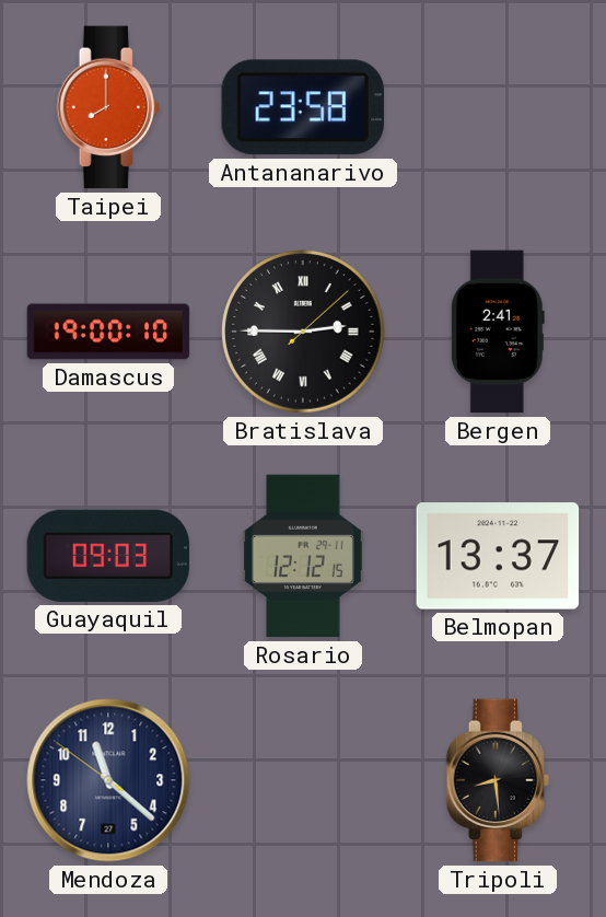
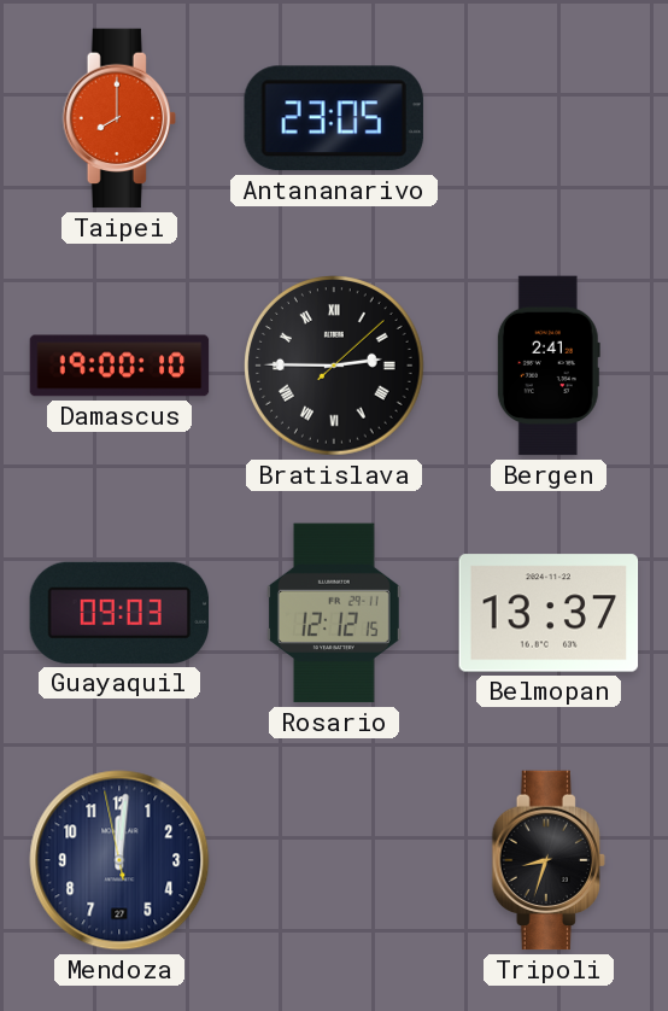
Antananarivo: 23:58 -> 23:05
Mendoza: 11:21 -> 12:00
Tripoli: 8:29 -> 8:33
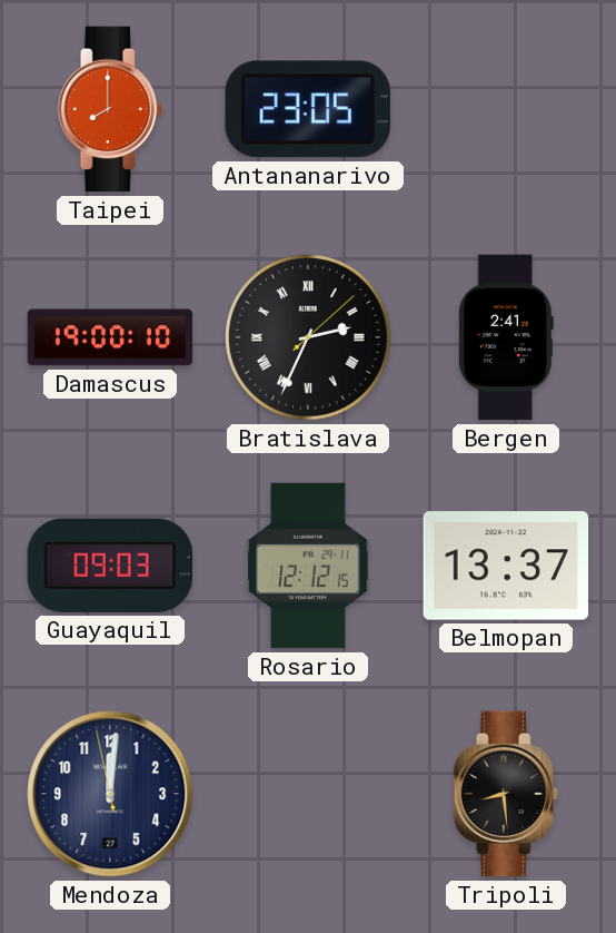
Bratislava: 2:45 -> 2:34
Tripoli: 8:33 -> 8:29
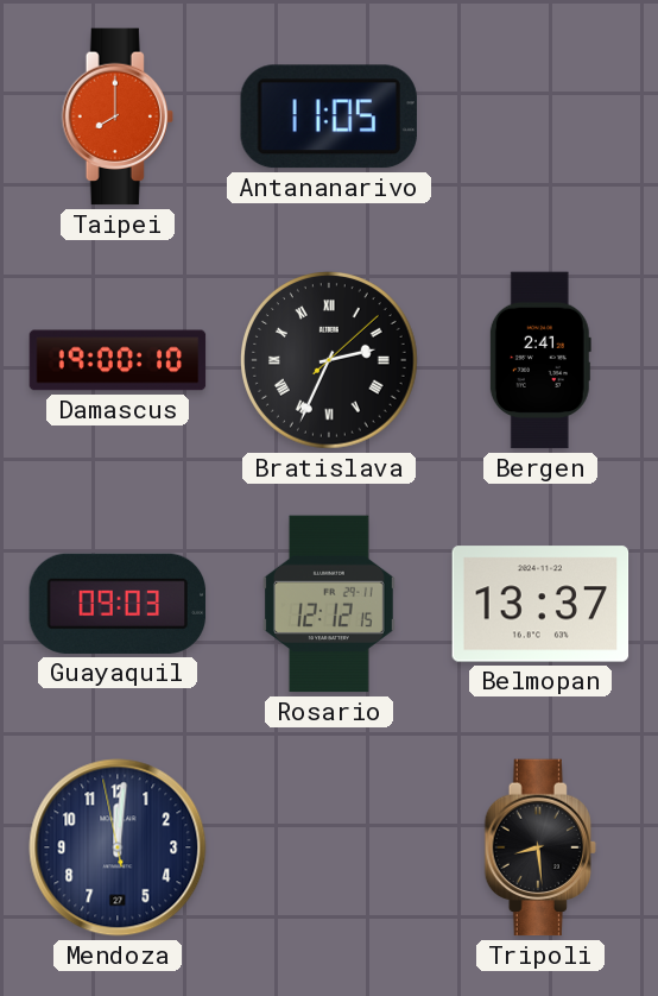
Antananarivo: 23:05 -> 11:05
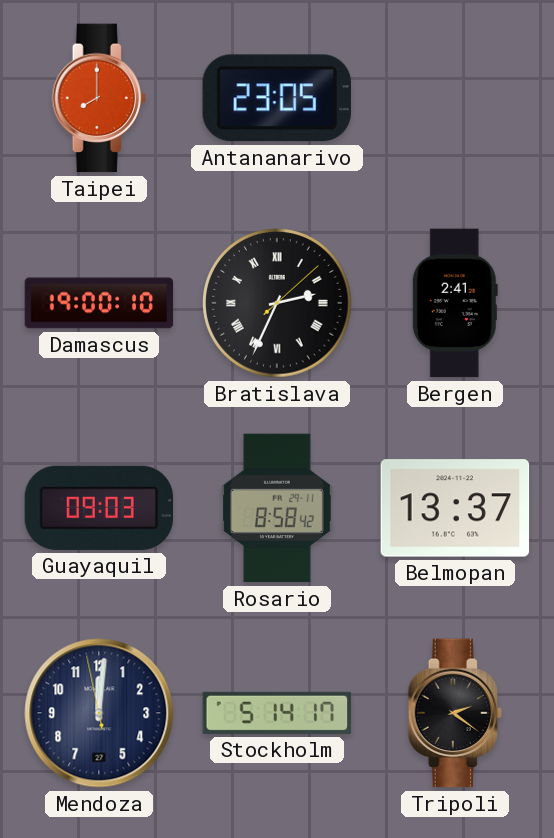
Antananarivo: 11:05 -> 23:05
Rosario: 12:12 -> 8:58
Stockholm: none -> 5:14
Tripoli: 8:29 -> 2:21
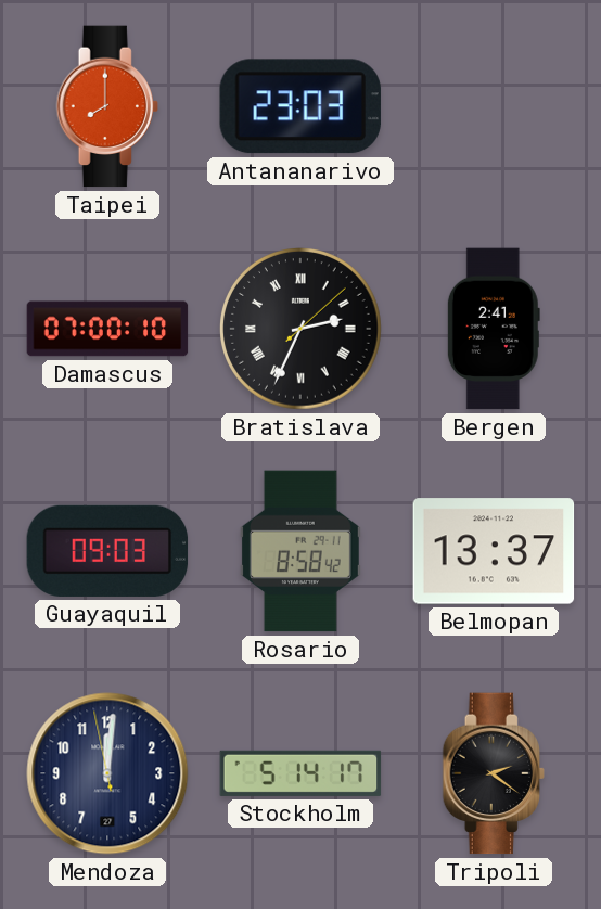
Antananarivo: 23:05 -> 23:03
Damascus: 19:00 -> 07:00
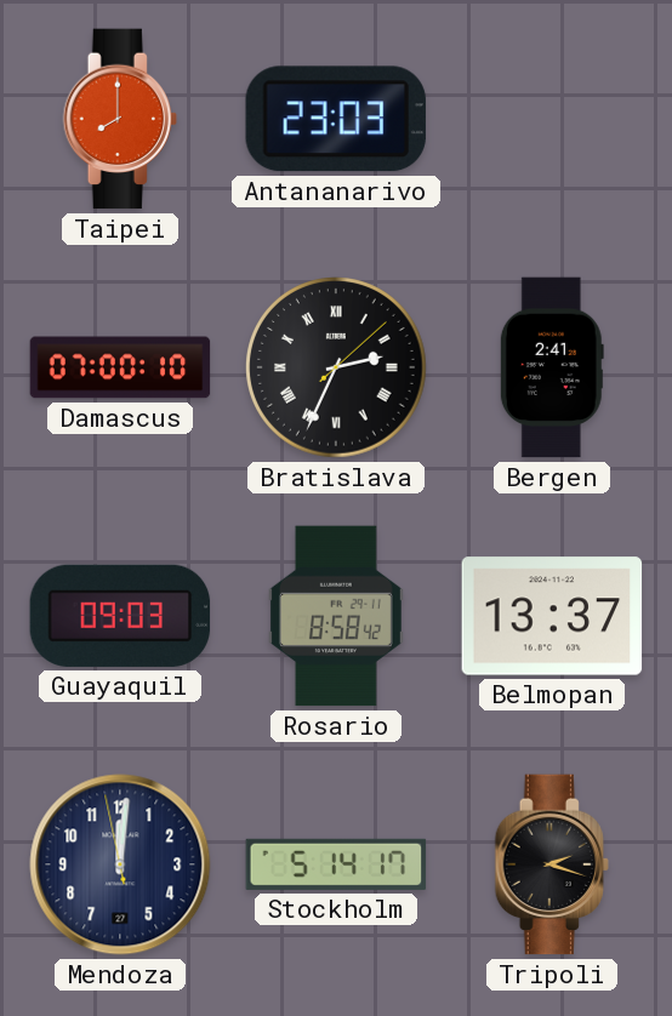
Tripoli: 2:21 -> 2:18
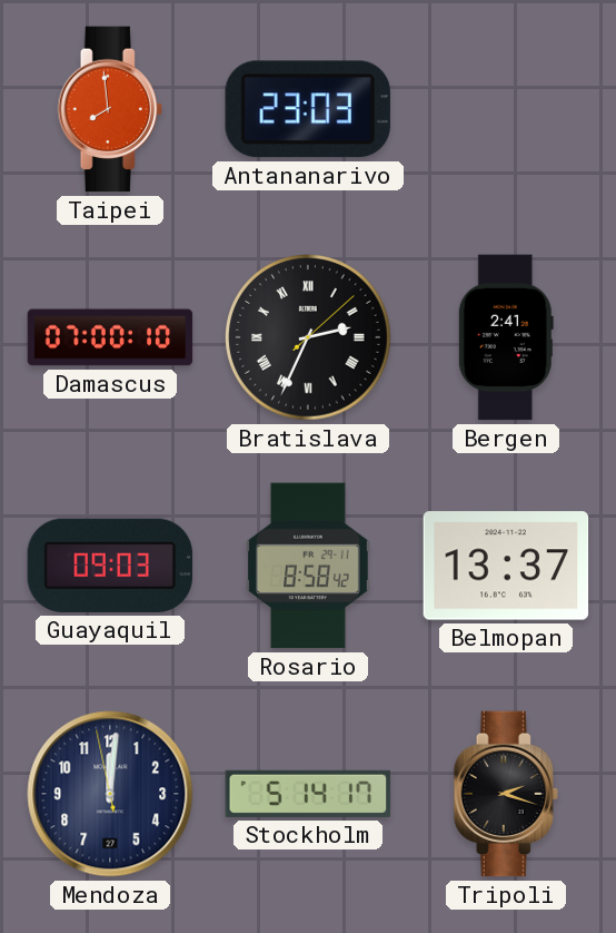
Taipei: 8:00 -> 7:59
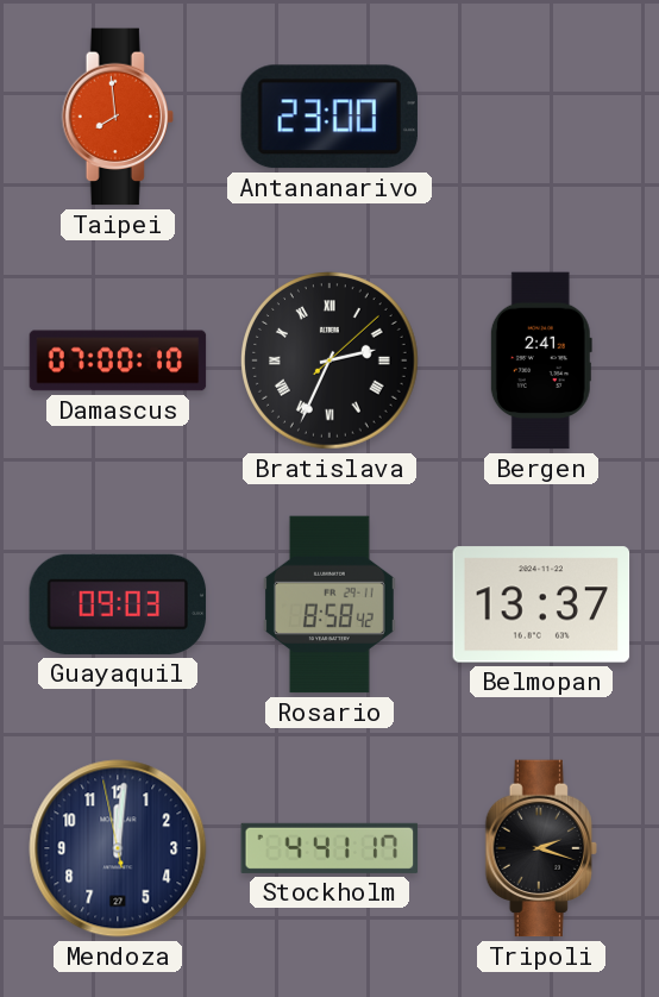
Antananarivo: 23:03 -> 23:00
Stockholm: 5:14 -> 4:41
